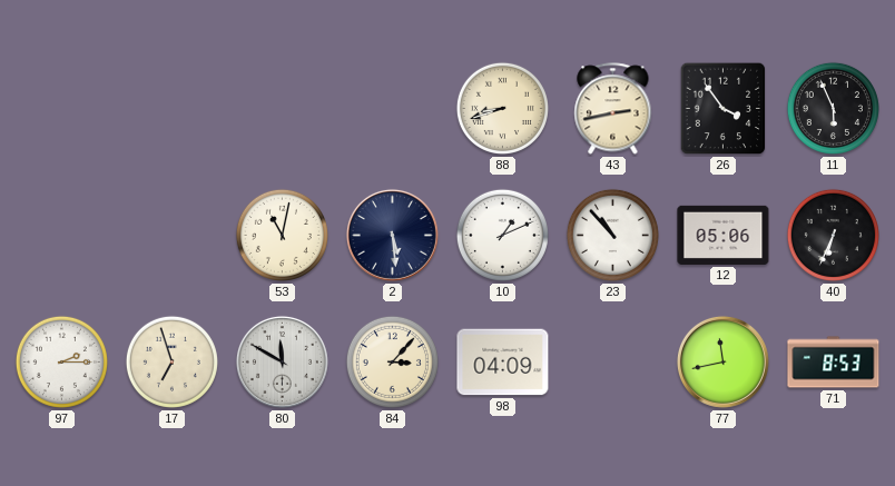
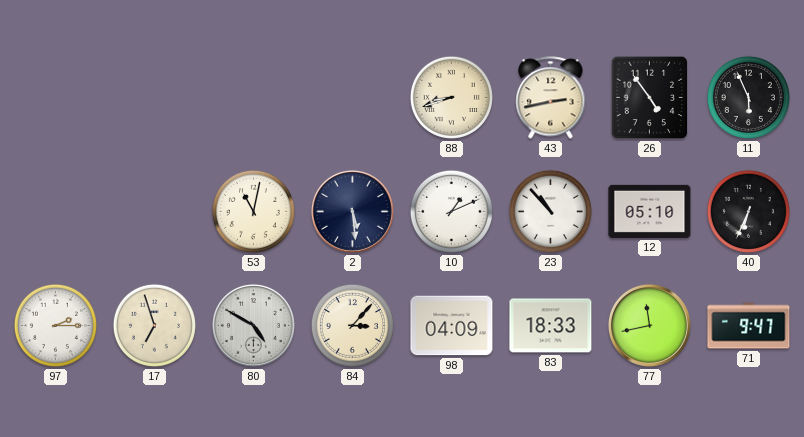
26: 3:54 -> 4:54
12: 05:06 -> 05:10
80: 11:50 -> 4:50
83: none -> 18:33
71: 8:53 -> 9:47
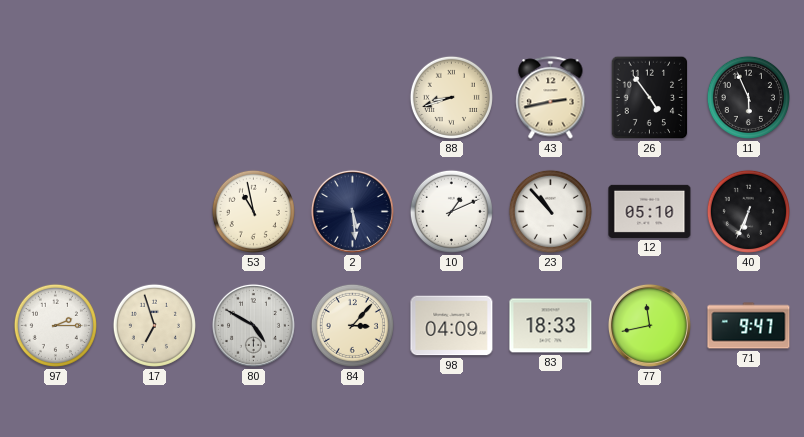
53: 11:02 -> 10:58
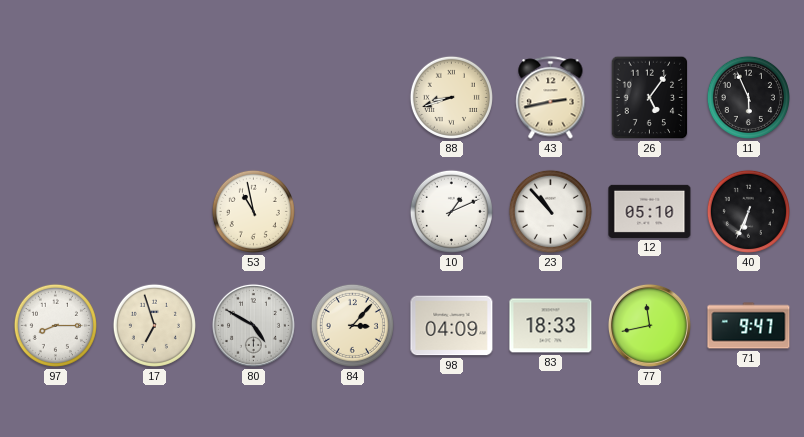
26: 4:54 -> 5:06
2: 5:29 -> none
97: 2:15 -> 8:15
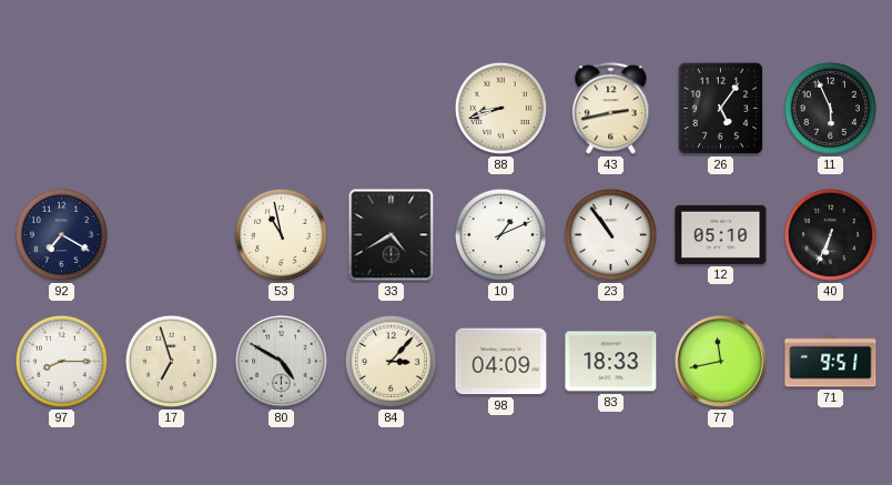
92: none -> 7:20
33: none -> 4:40
23: 10:53 -> 10:54
71: 9:47 -> 9:51
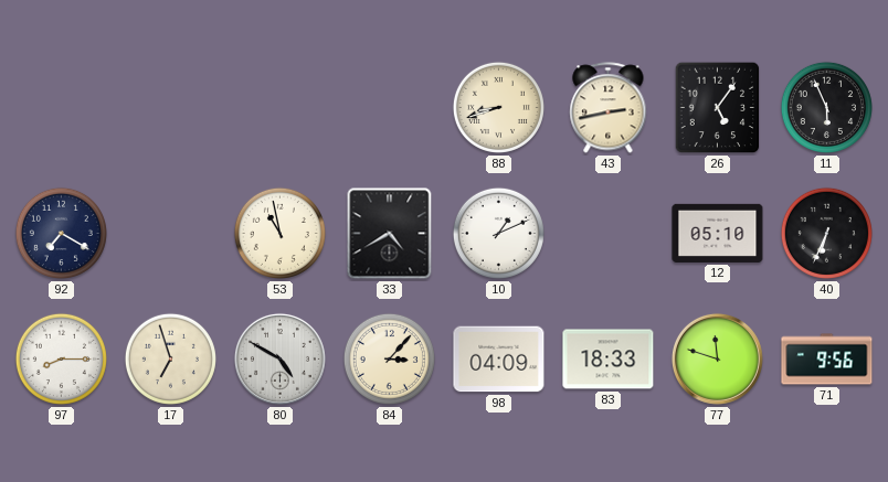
23: 10:54 -> none
77: 11:43 -> 11:48
71: 9:51 -> 9:56
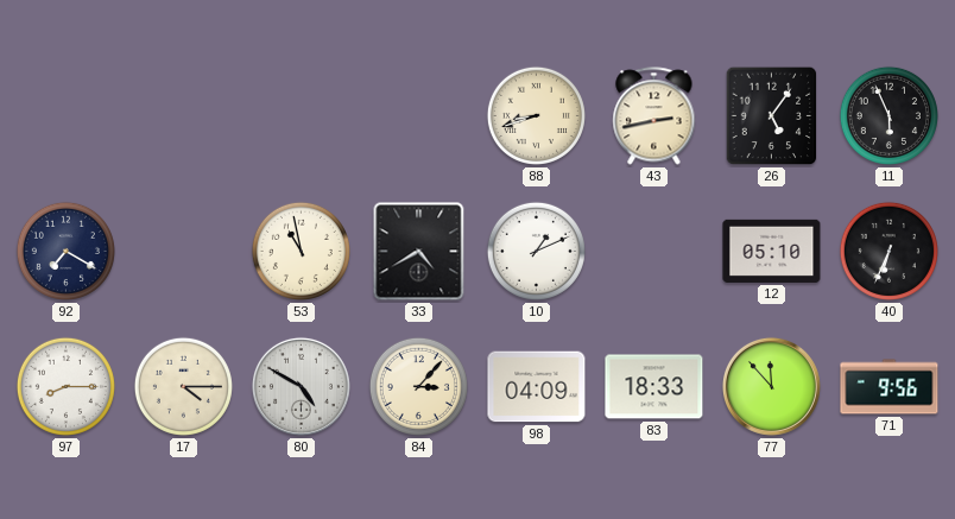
17: 6:57 -> 4:15
77: 11:48 -> 11:53
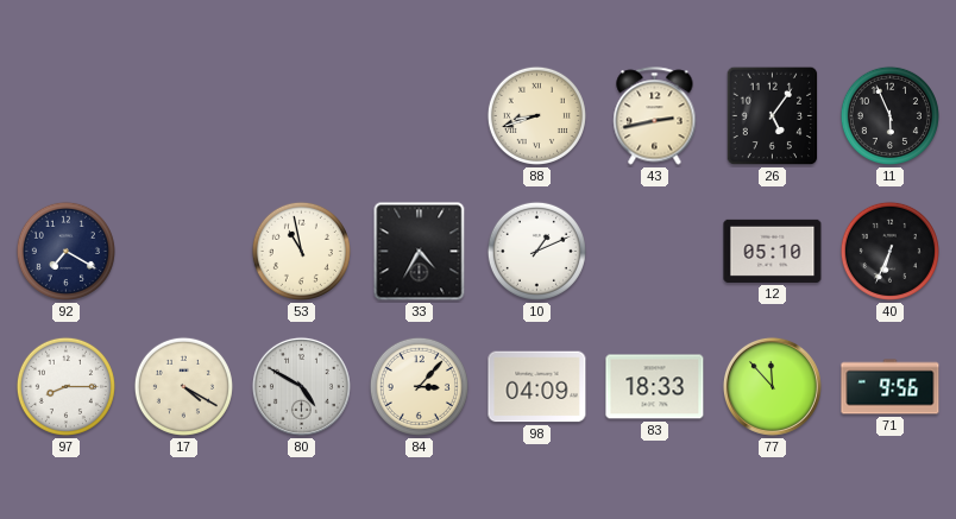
33: 4:40 -> 4:35
17: 4:15 -> 4:20
